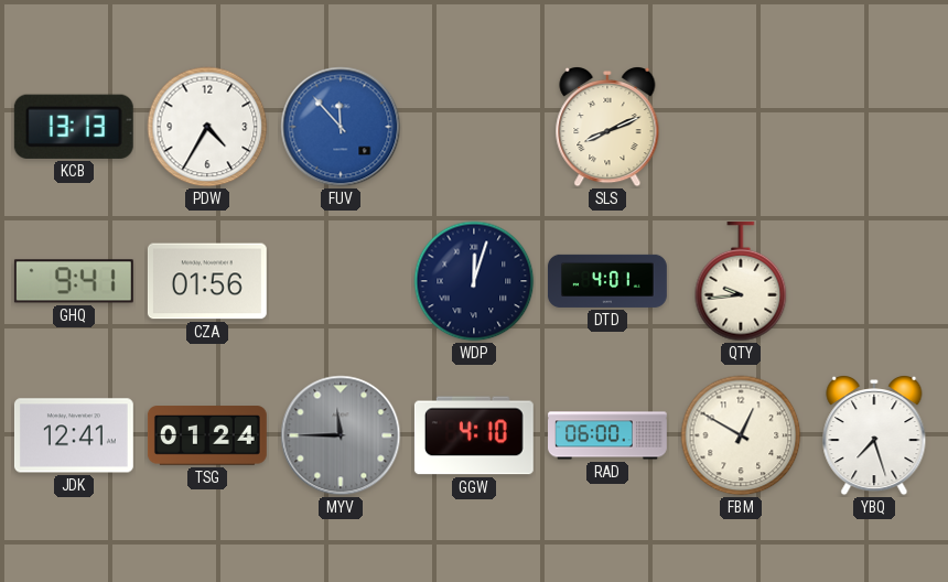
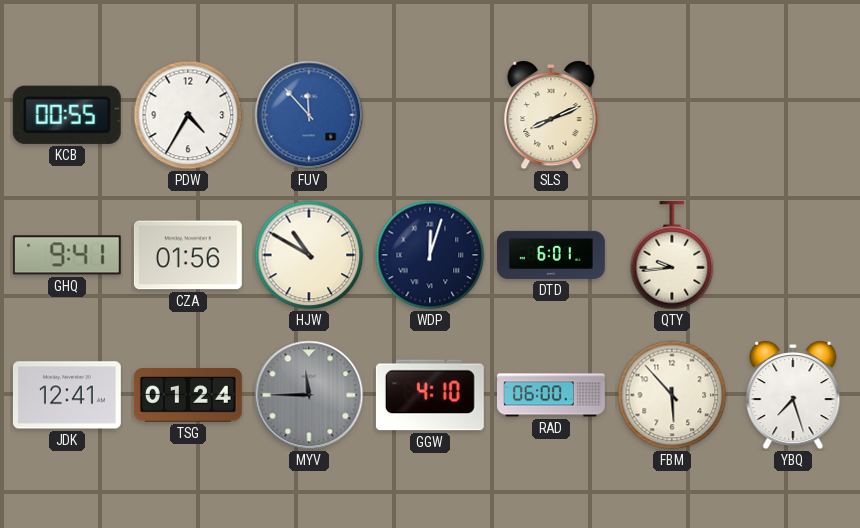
KCB: 13:13 -> 00:55
HJW: none -> 10:50
DTD: 4:01 -> 6:01
FBM: 12:50 -> 5:53
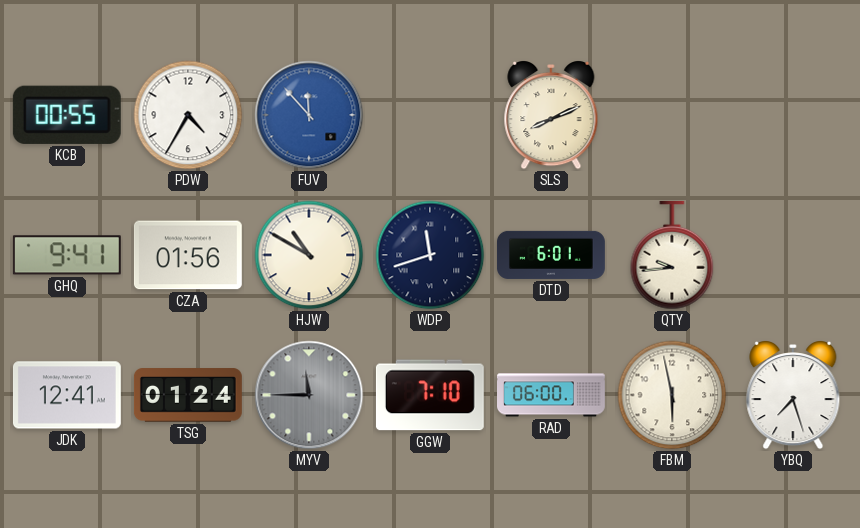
WDP: 12:03 -> 11:42
GGW: 4:10 -> 7:10
FBM: 5:53 -> 5:58
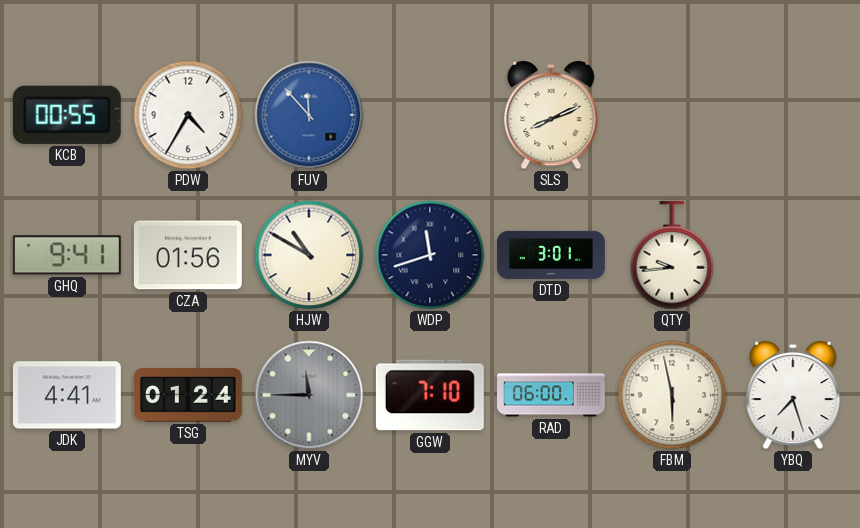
DTD: 6:01 -> 3:01
JDK: 12:41 -> 4:41
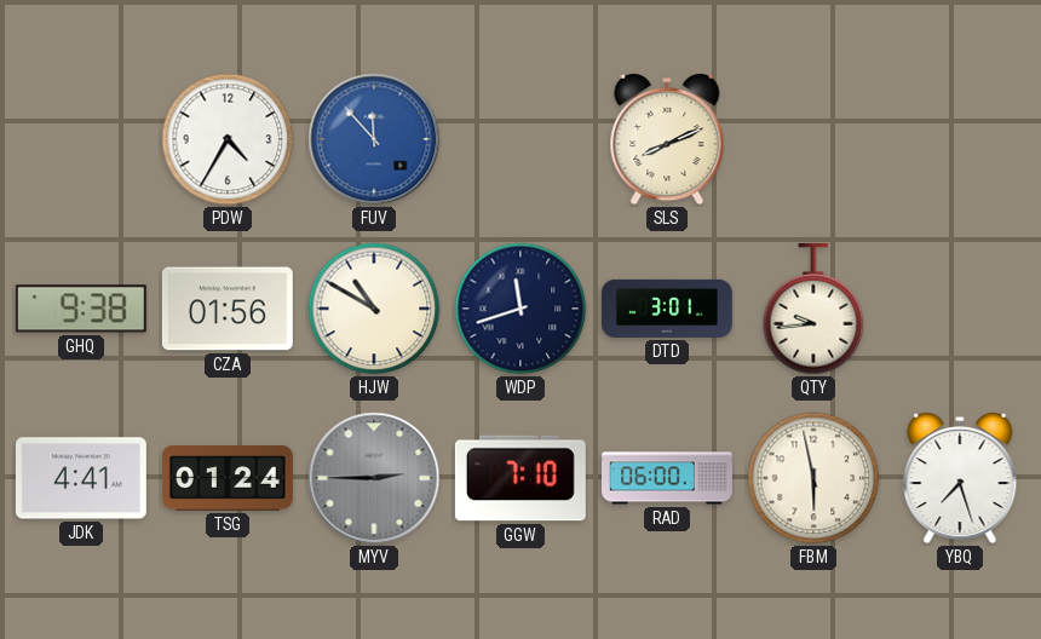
KCB: 00:55 -> none
GHQ: 9:41 -> 9:38
MYV: 11:45 -> 2:45
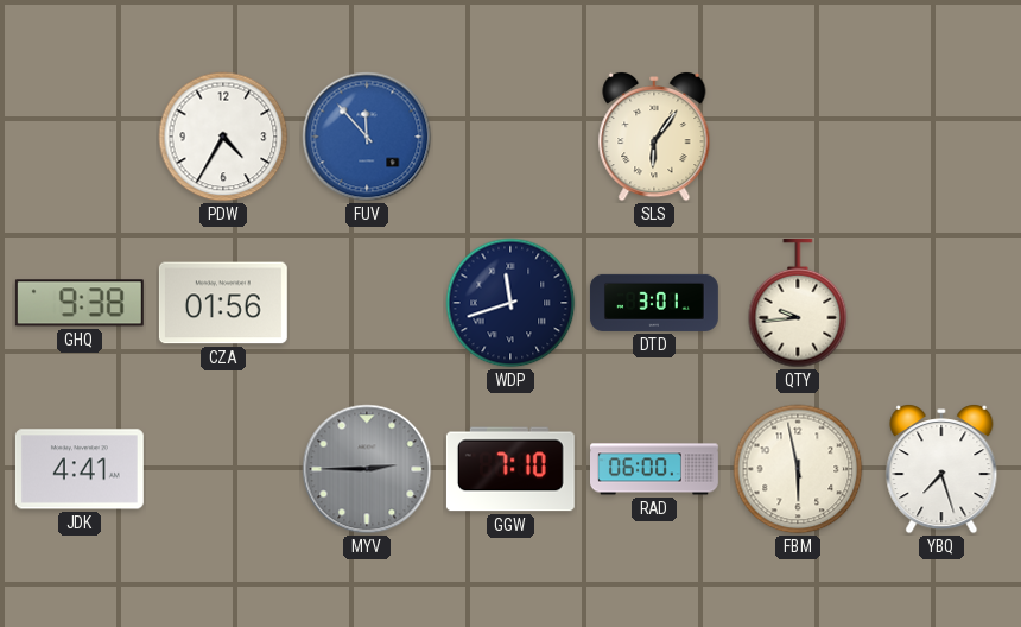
SLS: 8:11 -> 6:06
HJW: 10:50 -> none
TSG: 01:24 -> none
